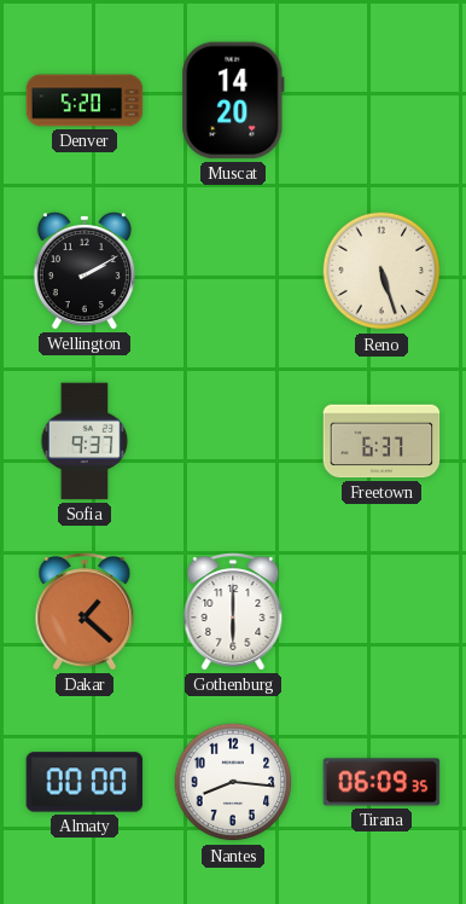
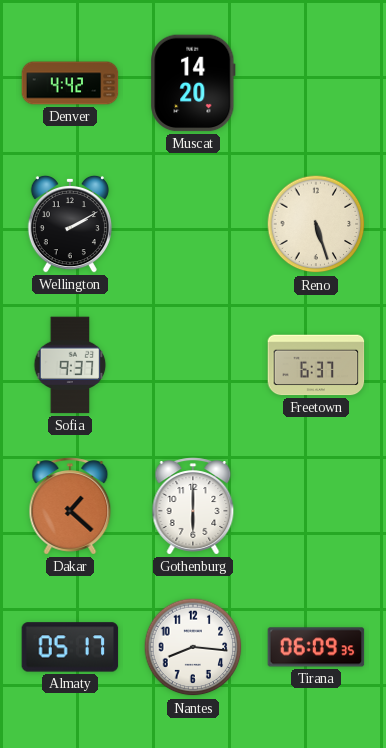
Denver: 5:20 -> 4:42
Almaty: 00:00 -> 05:17
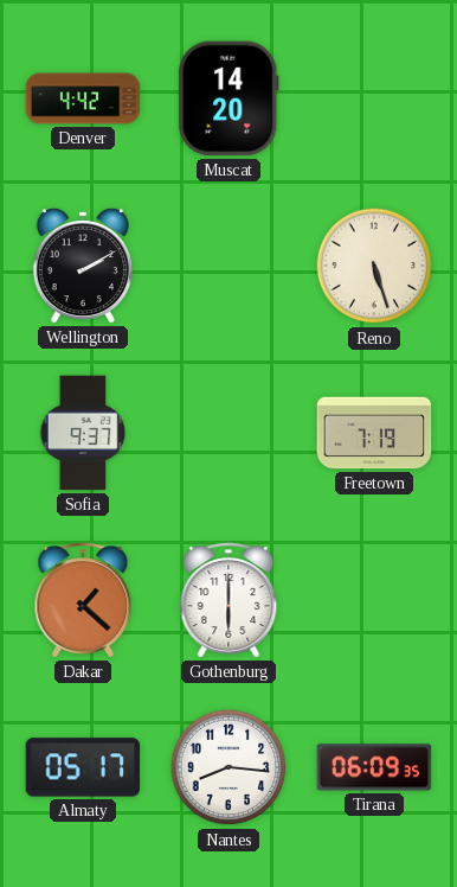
Freetown: 6:37 -> 7:19
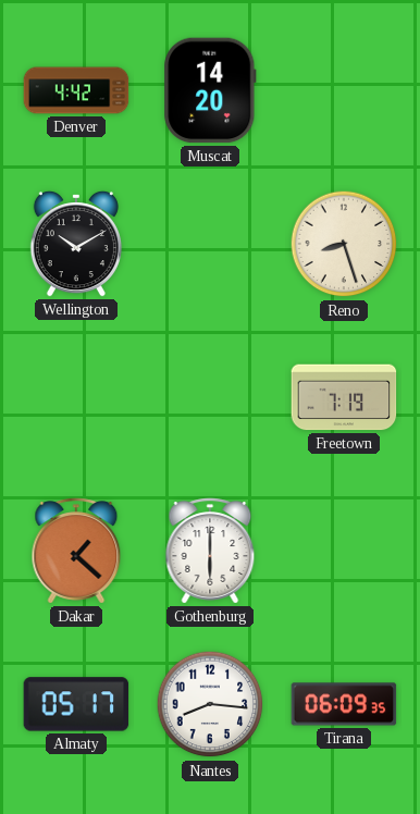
Wellington: 2:10 -> 10:10
Reno: 5:27 -> 8:27
Sofia: 9:37 -> none
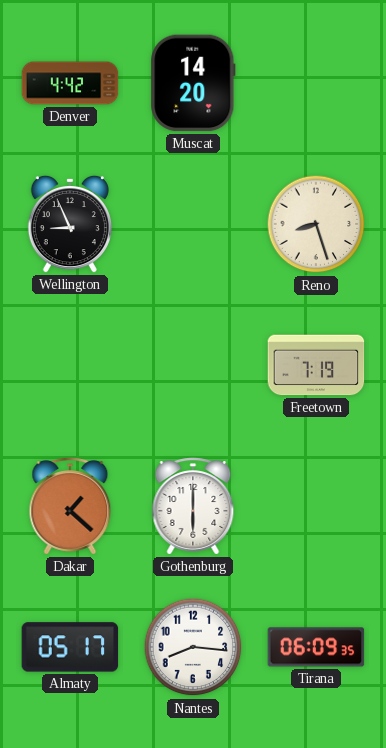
Wellington: 10:10 -> 8:56
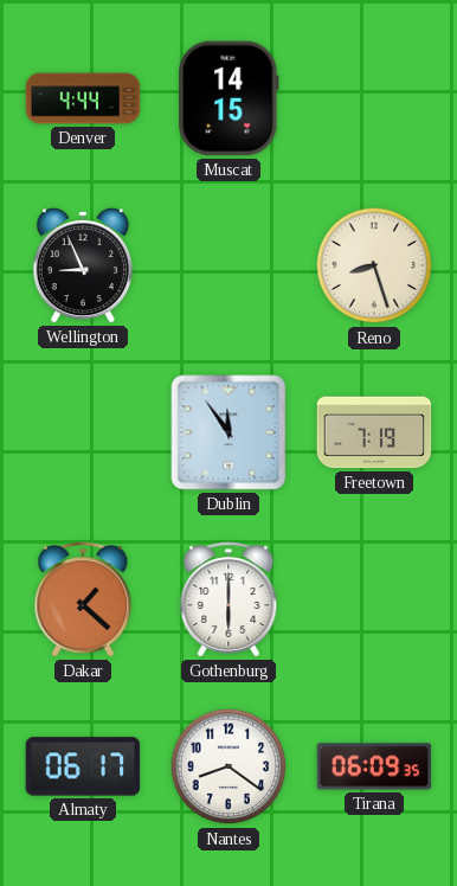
Denver: 4:42 -> 4:44
Muscat: 14:20 -> 14:15
Dublin: none -> 11:54
Almaty: 05:17 -> 06:17
Nantes: 8:16 -> 8:21
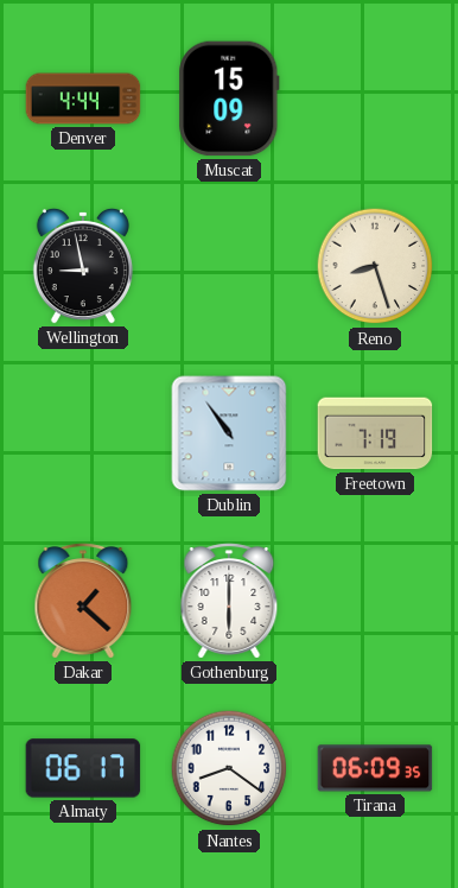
Muscat: 14:15 -> 15:09
Wellington: 8:56 -> 8:58
Dublin: 11:54 -> 10:54
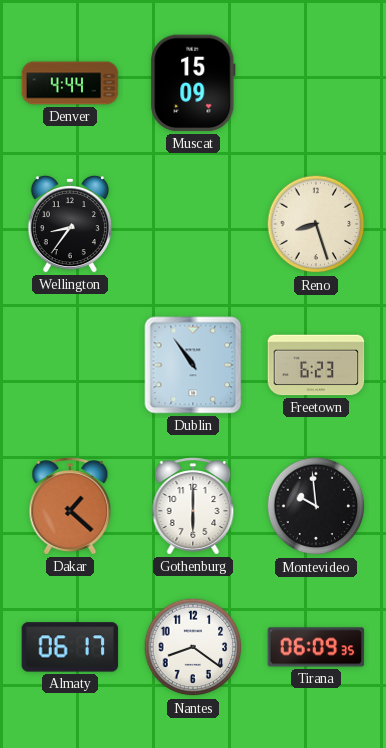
Wellington: 8:58 -> 8:36
Freetown: 7:19 -> 6:23
Montevideo: none -> 9:59
